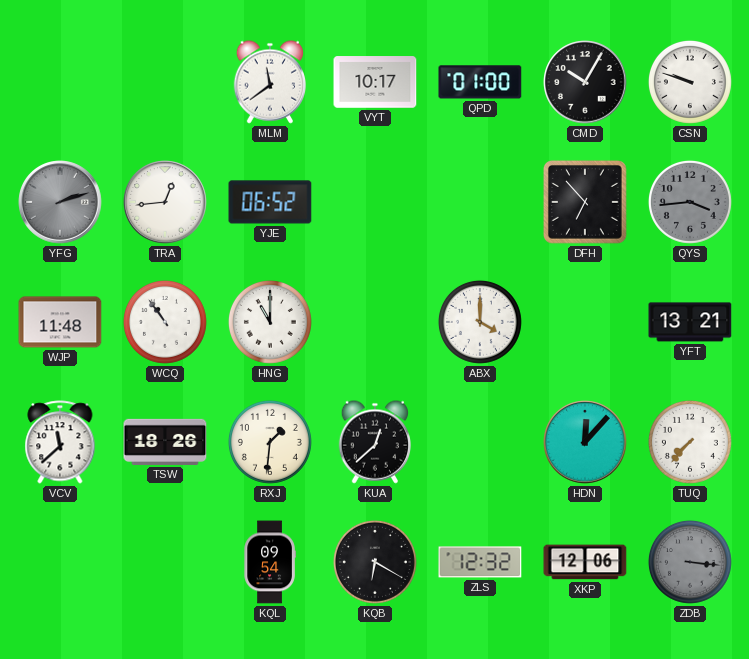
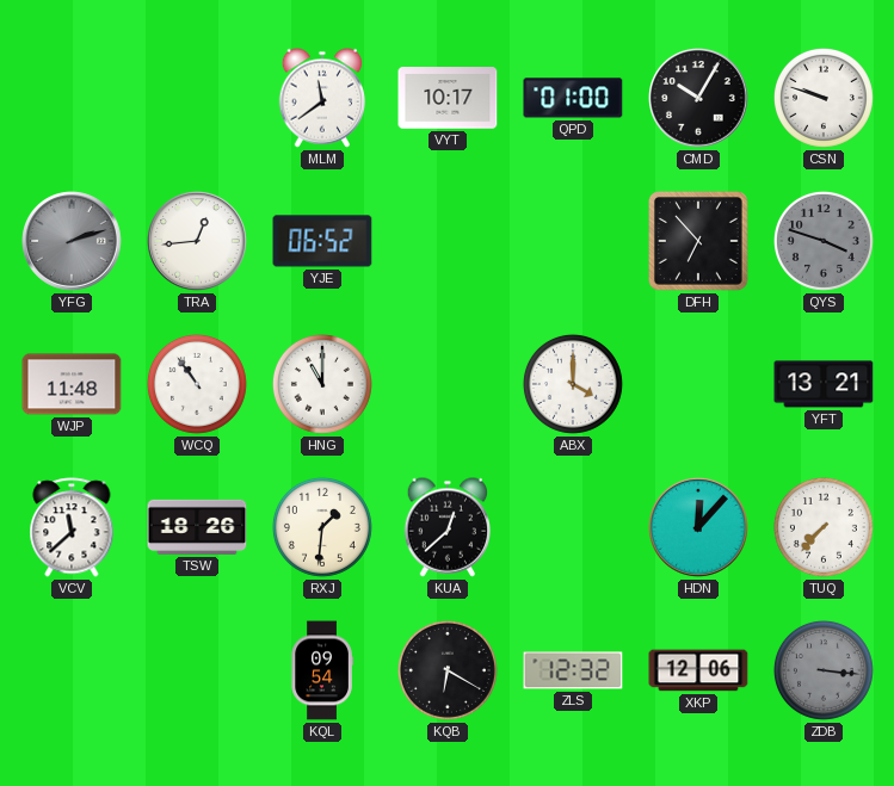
QYS: 3:44 -> 3:48
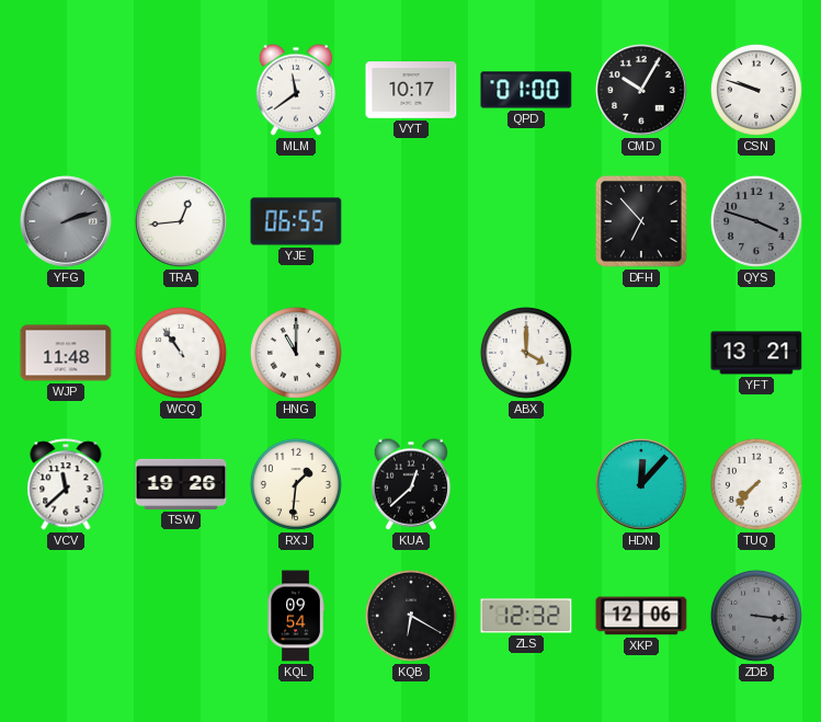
YJE: 06:52 -> 06:55
TSW: 18:26 -> 19:26
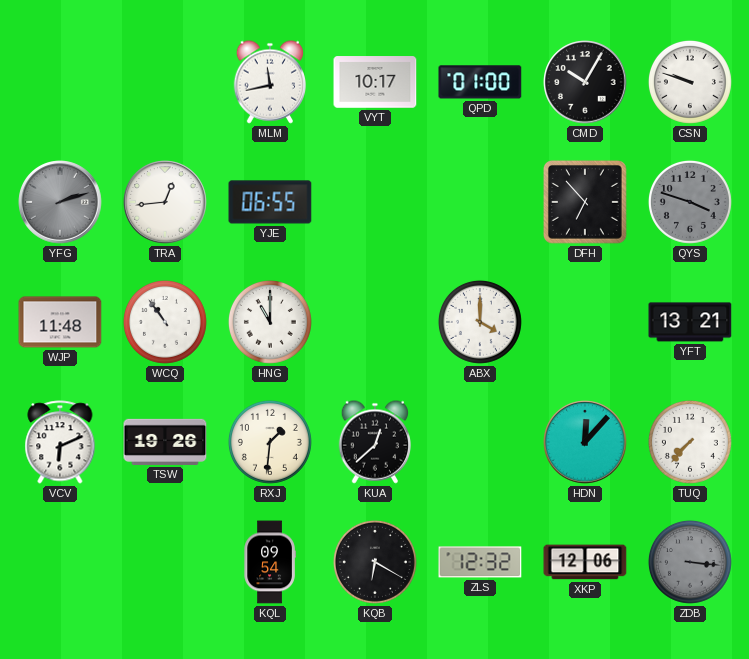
MLM: 11:39 -> 11:43
VCV: 11:38 -> 6:11
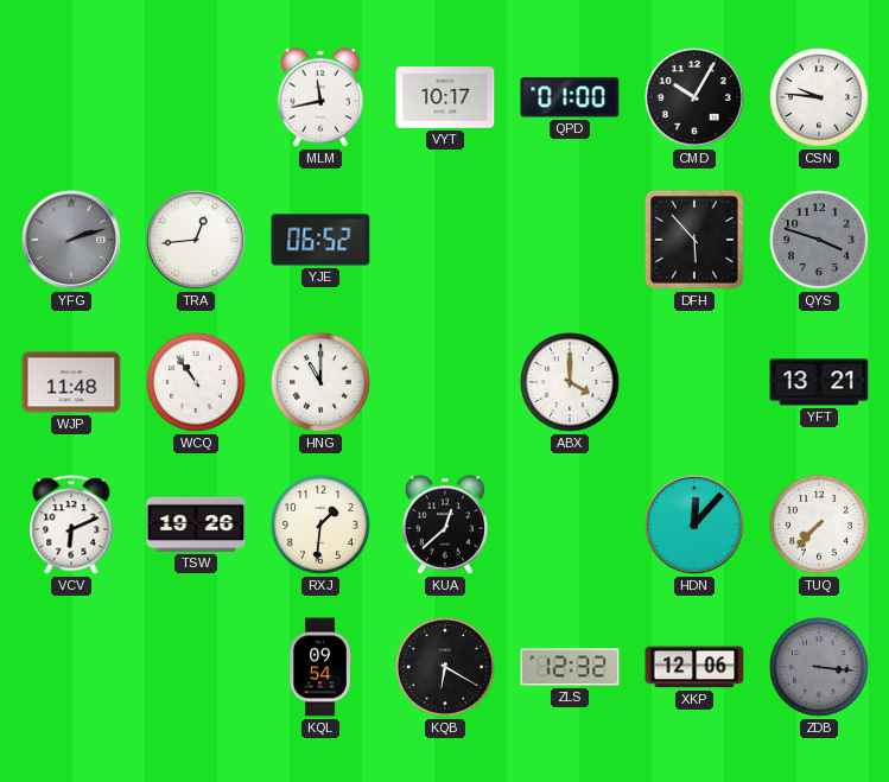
CSN: 9:48 -> 9:46
YJE: 06:55 -> 06:52
DFH: 6:53 -> 5:53
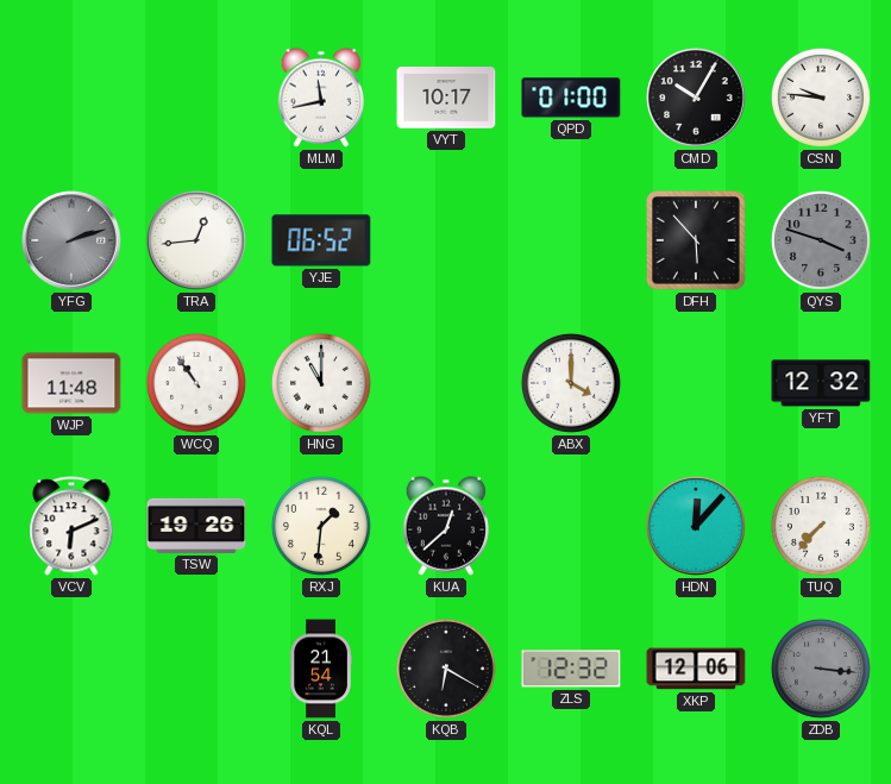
YFT: 13:21 -> 12:32
KQL: 09:54 -> 21:54
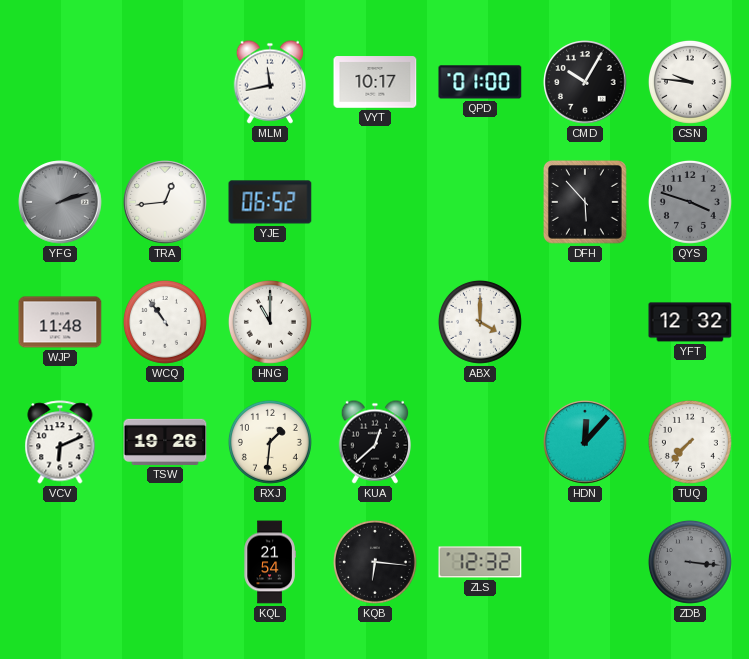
KQB: 6:20 -> 6:16
XKP: 12:06 -> none
